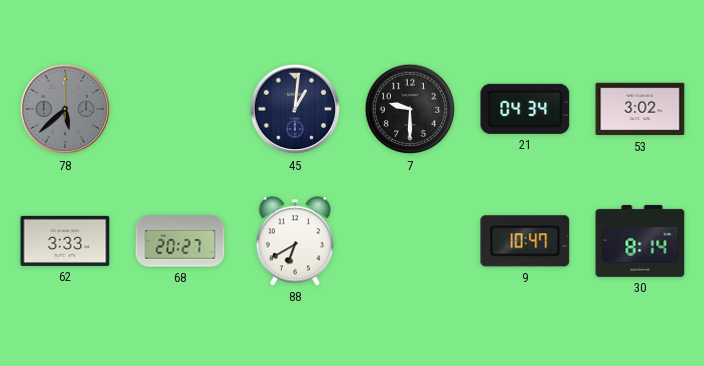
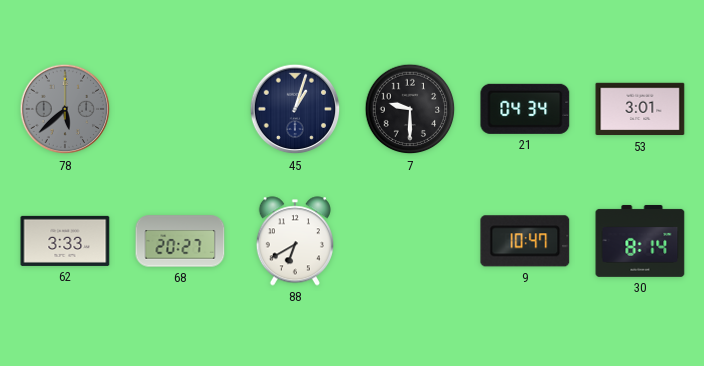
45: 1:01 -> 1:03
53: 3:02 -> 3:01
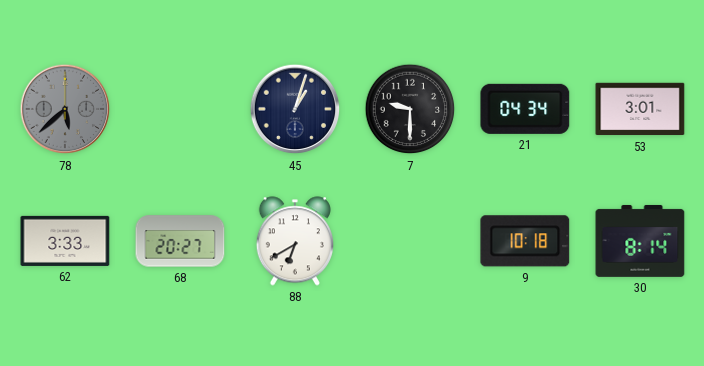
9: 10:47 -> 10:18
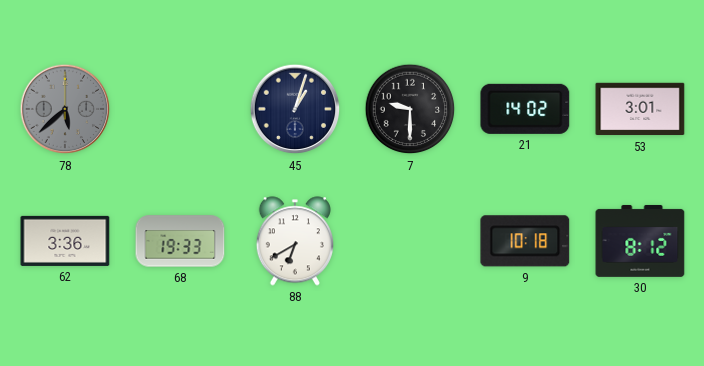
21: 04:34 -> 14:02
62: 3:33 -> 3:36
68: 20:27 -> 19:33
30: 8:14 -> 8:12
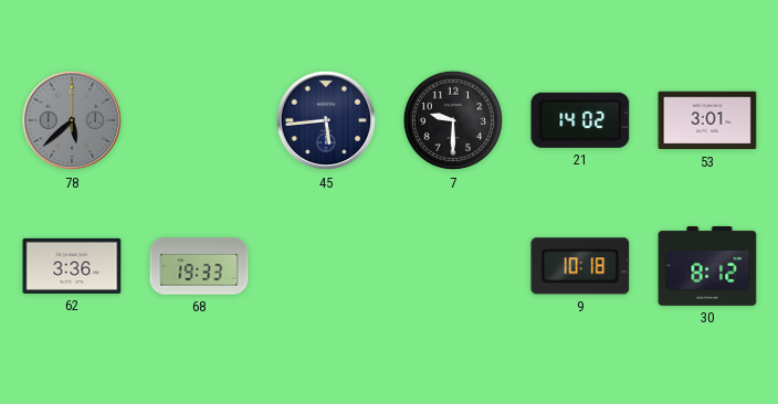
45: 1:03 -> 5:44
88: 6:40 -> none
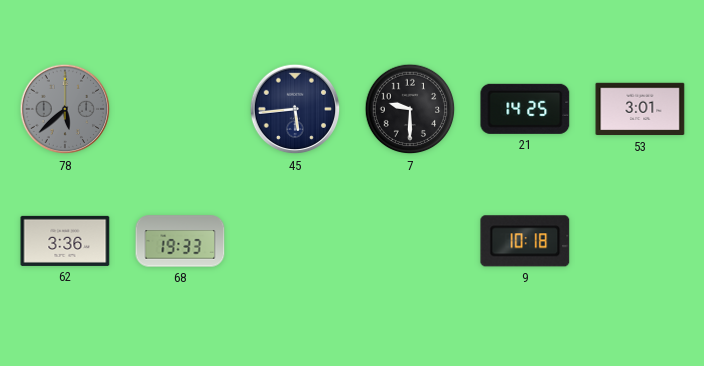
21: 14:02 -> 14:25
30: 8:12 -> none
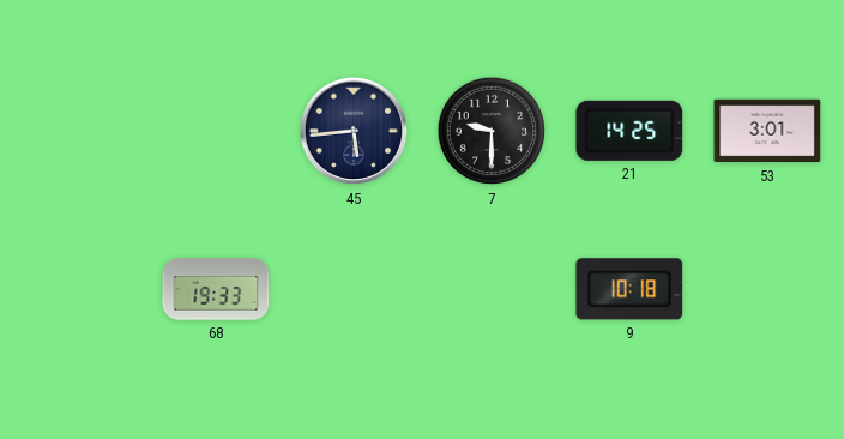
78: 5:38 -> none
62: 3:36 -> none
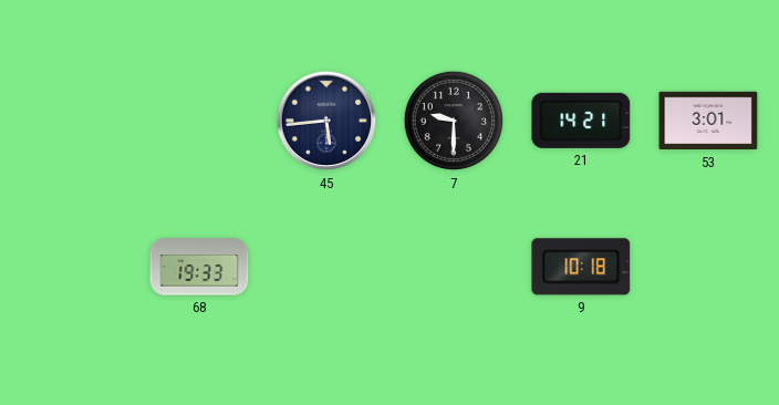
21: 14:25 -> 14:21
